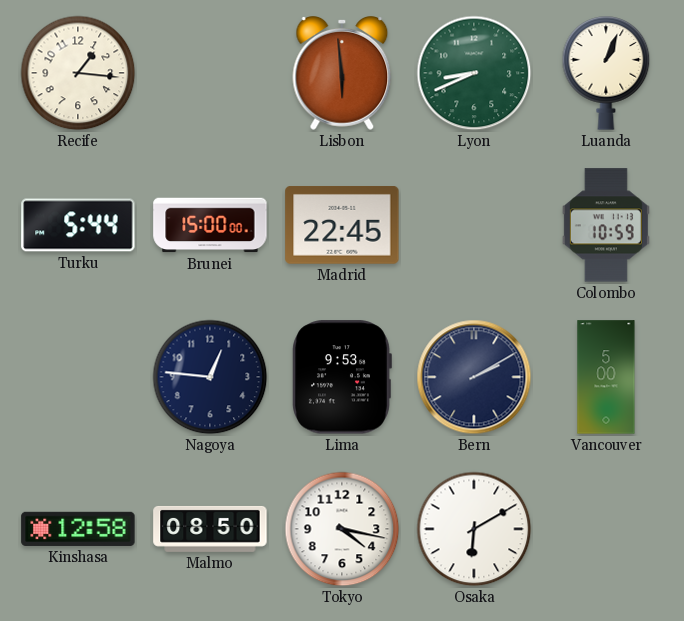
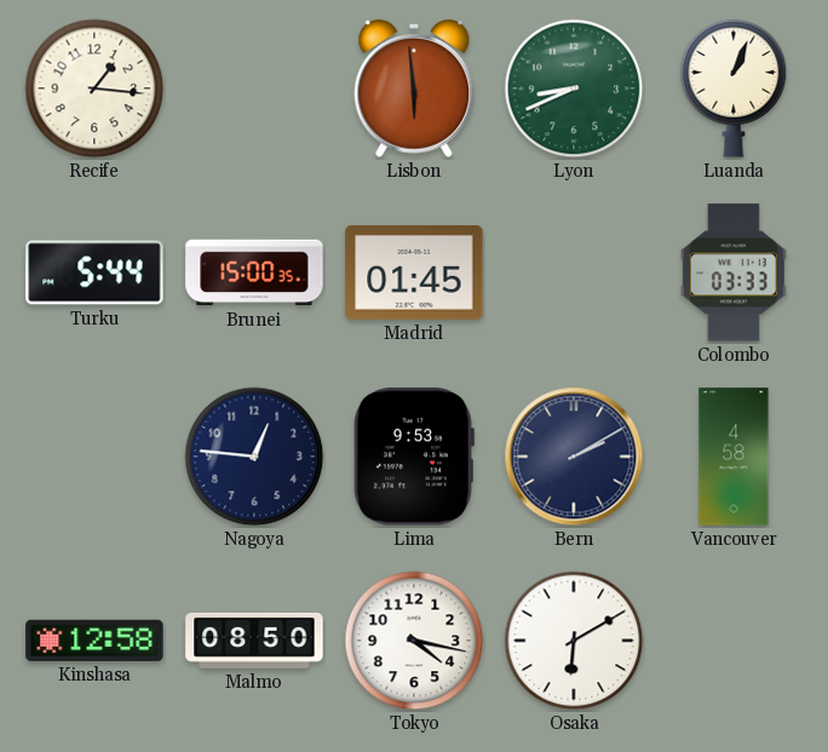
Brunei: 15:00:00 -> 15:00:35
Madrid: 22:45 -> 01:45
Colombo: 10:59 -> 03:33
Vancouver: 5:00 -> 4:58
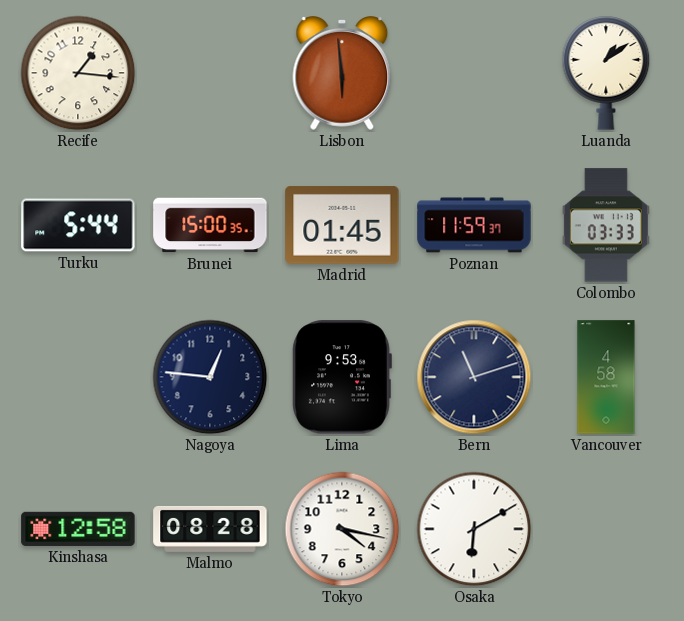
Lyon: 8:41 -> none
Luanda: 1:04 -> 1:09
Poznan: none -> 11:59
Bern: 2:10 -> 11:12
Malmo: 08:50 -> 08:28
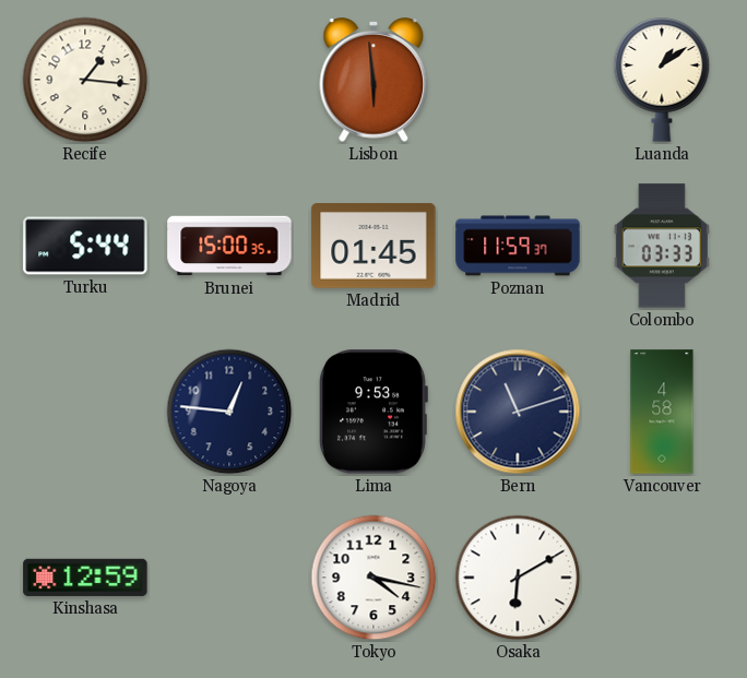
Kinshasa: 12:58 -> 12:59
Malmo: 08:28 -> none
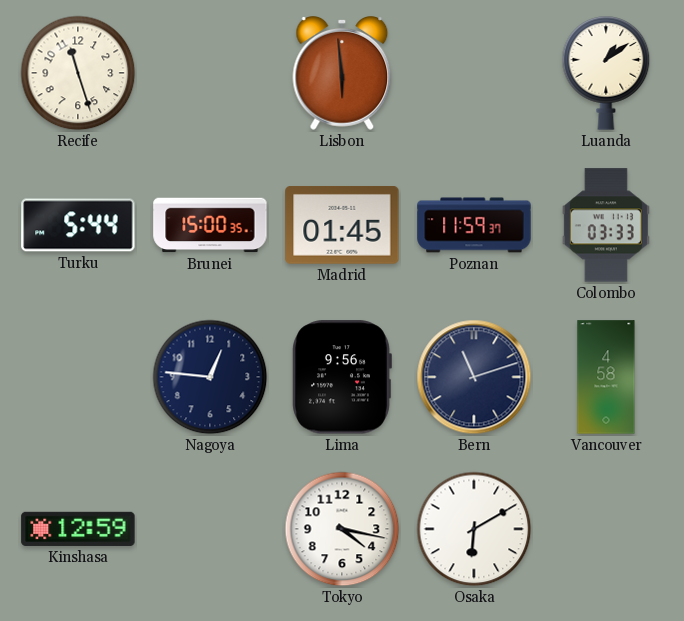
Recife: 1:16 -> 11:27
Lima: 9:53 -> 9:56
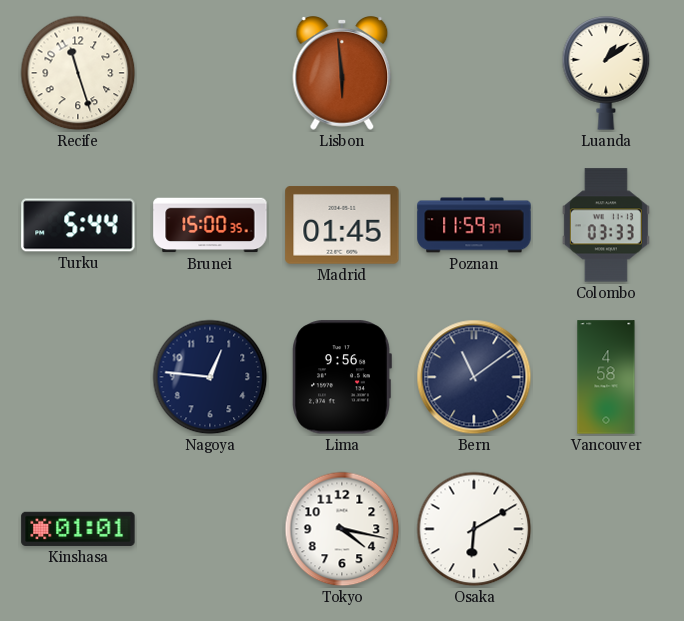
Bern: 11:12 -> 11:09
Kinshasa: 12:59 -> 01:01
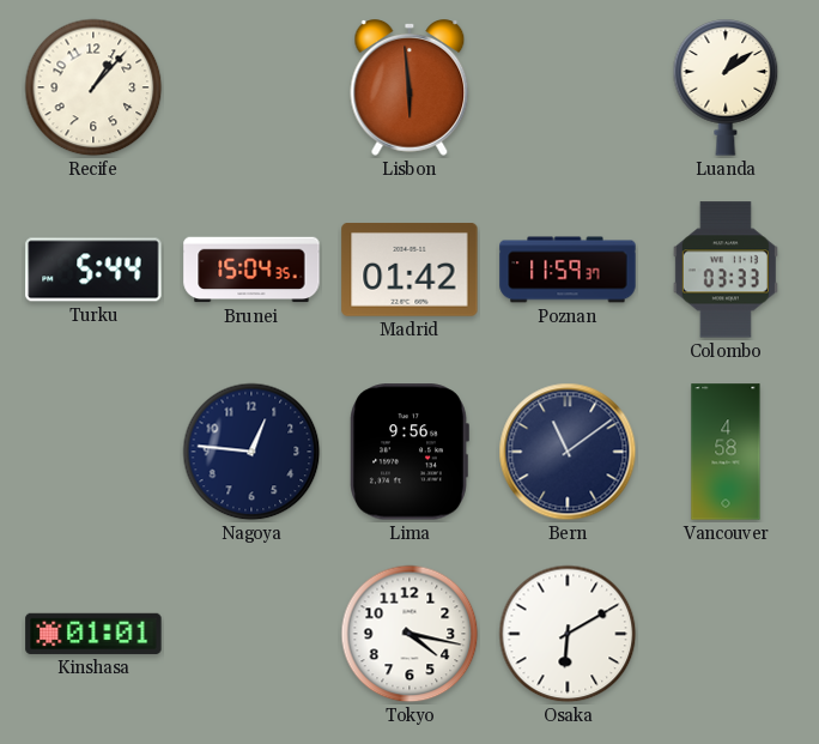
Recife: 11:27 -> 1:07
Brunei: 15:00 -> 15:04
Madrid: 01:45 -> 01:42
